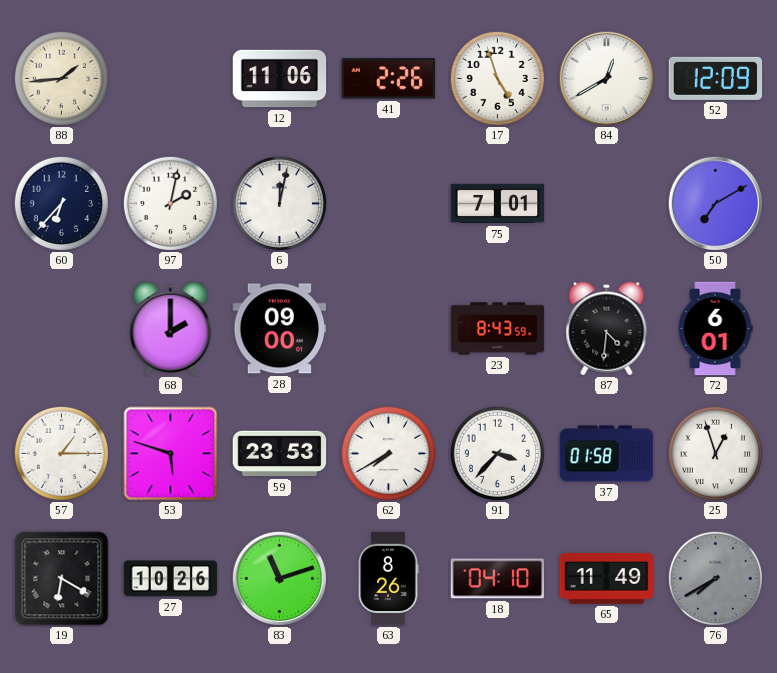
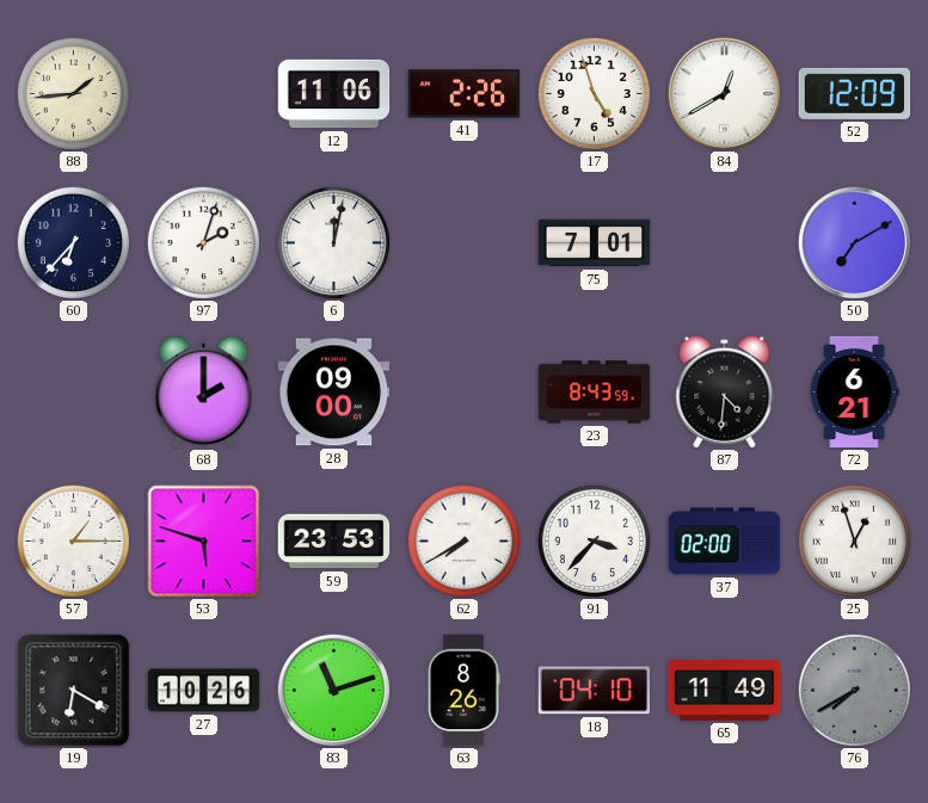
97: 2:02 -> 2:03
72: 6:01 -> 6:21
37: 01:58 -> 02:00
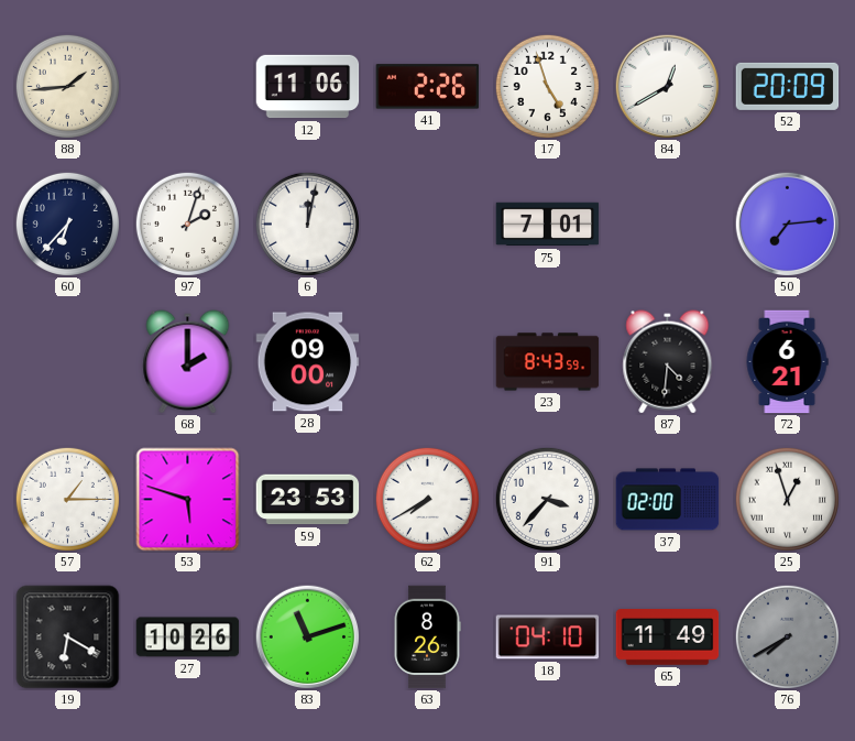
52: 12:09 -> 20:09
50: 7:10 -> 7:14
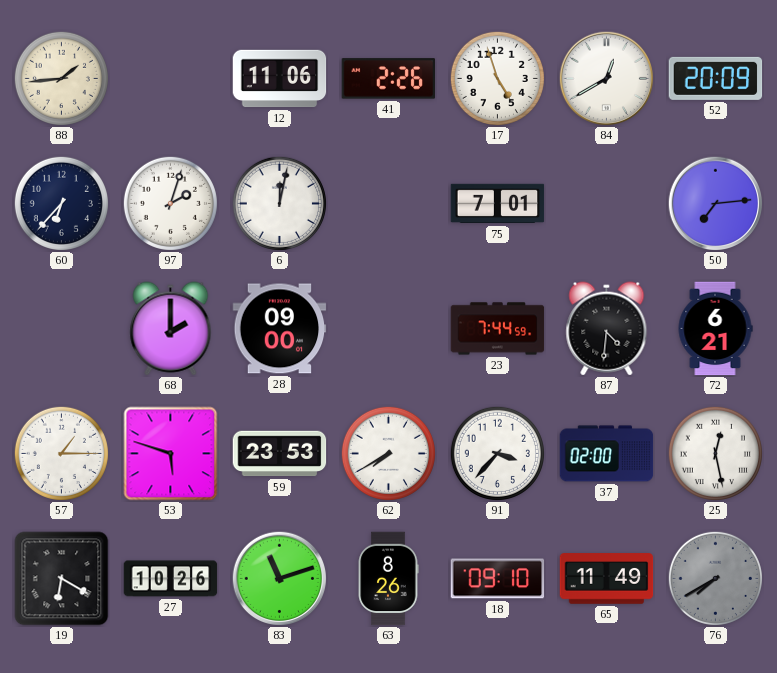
23: 8:43 -> 7:44
25: 12:57 -> 12:28
18: 04:10 -> 09:10
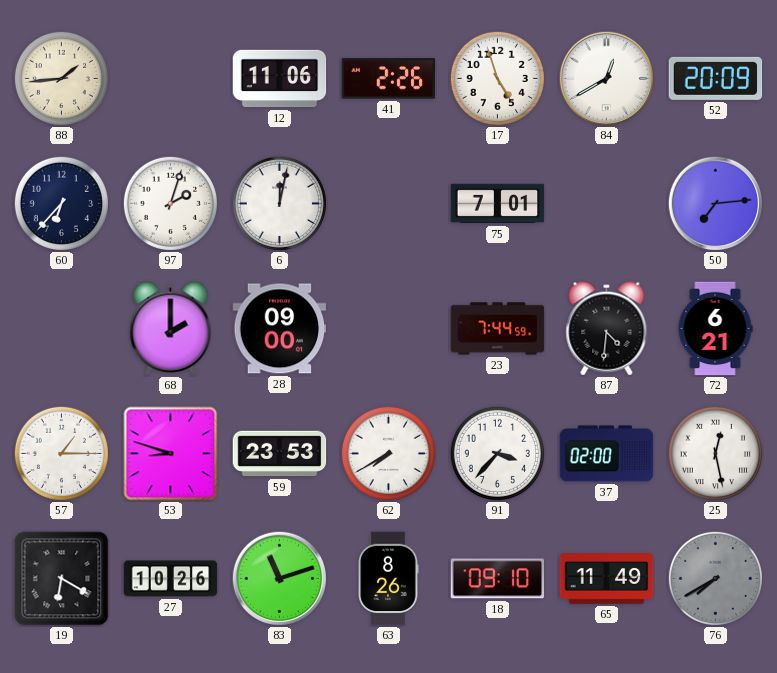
53: 5:48 -> 8:48
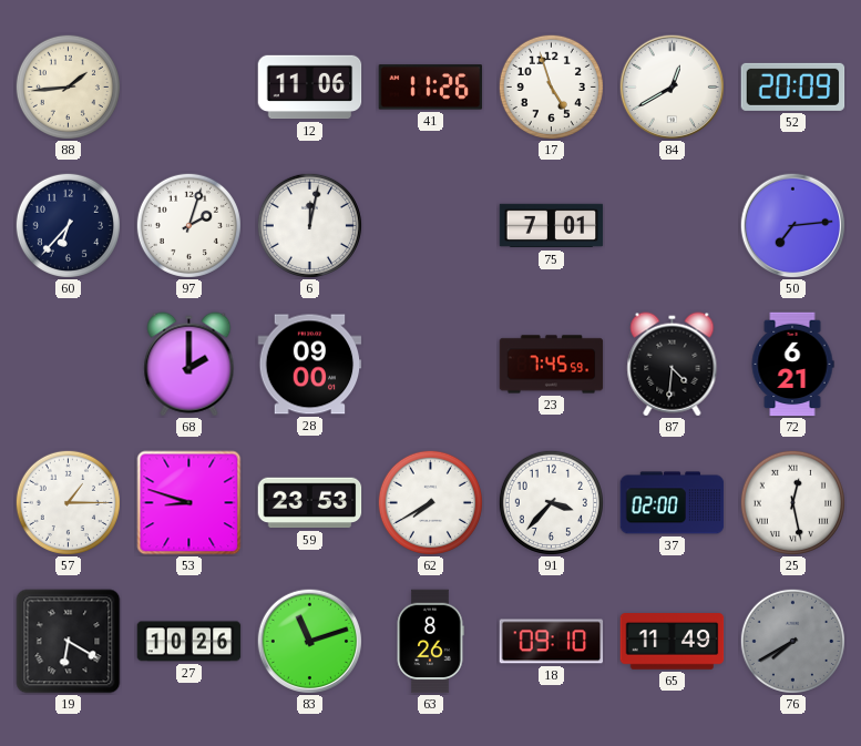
41: 2:26 -> 11:26
23: 7:44 -> 7:45
